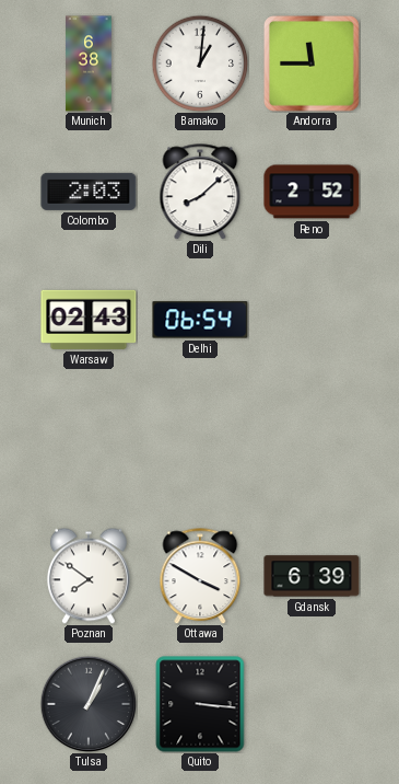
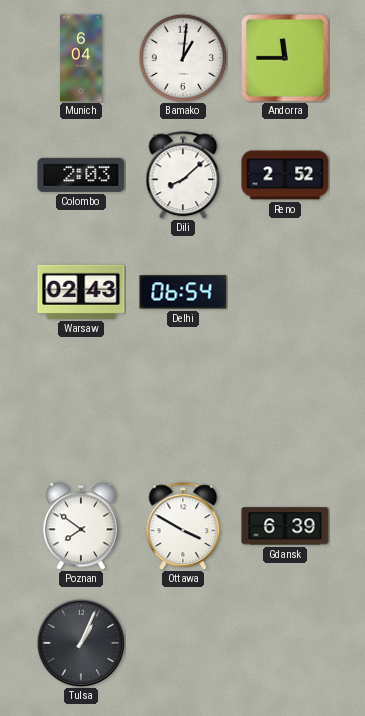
Munich: 6:38 -> 6:04
Quito: 3:16 -> none
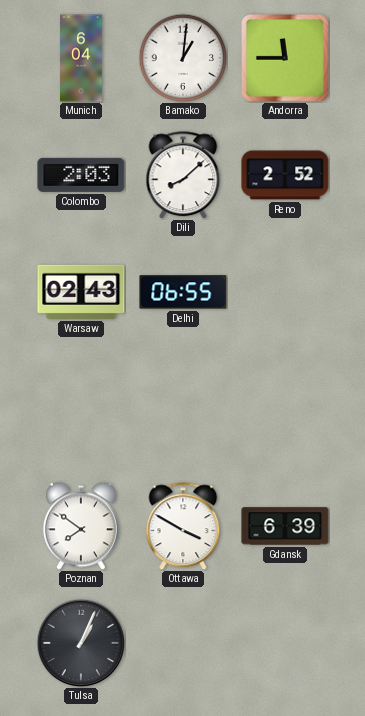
Delhi: 06:54 -> 06:55
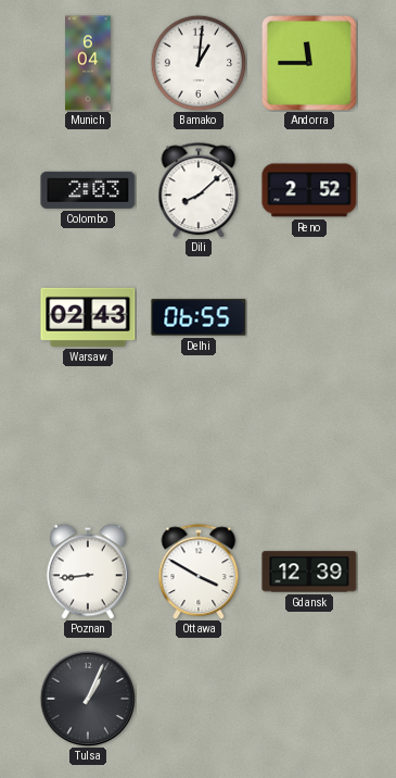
Poznan: 7:51 -> 8:44
Gdansk: 6:39 -> 12:39
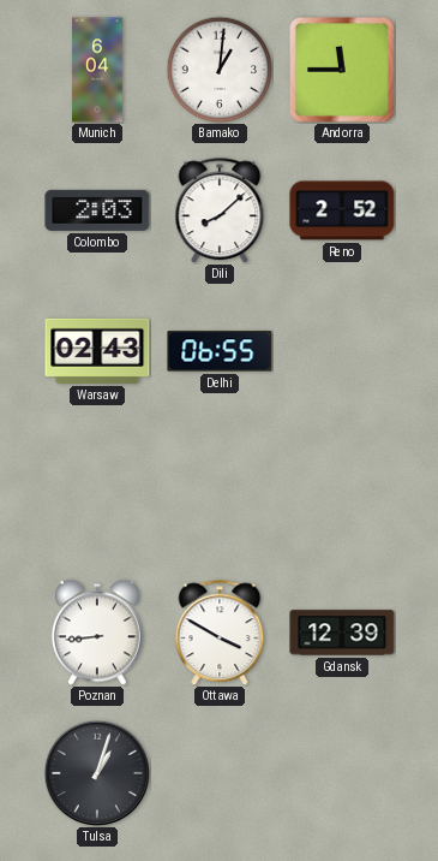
Tulsa: 1:04 -> 1:03
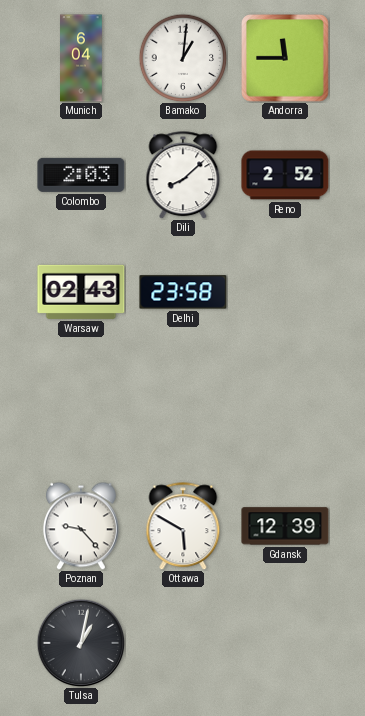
Delhi: 06:55 -> 23:58
Poznan: 8:44 -> 9:23
Ottawa: 3:50 -> 5:50
Tulsa: 1:03 -> 1:02
